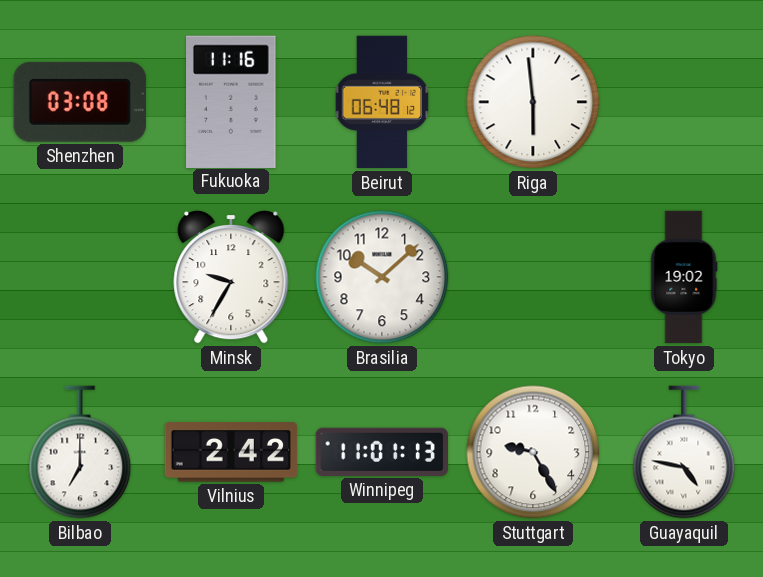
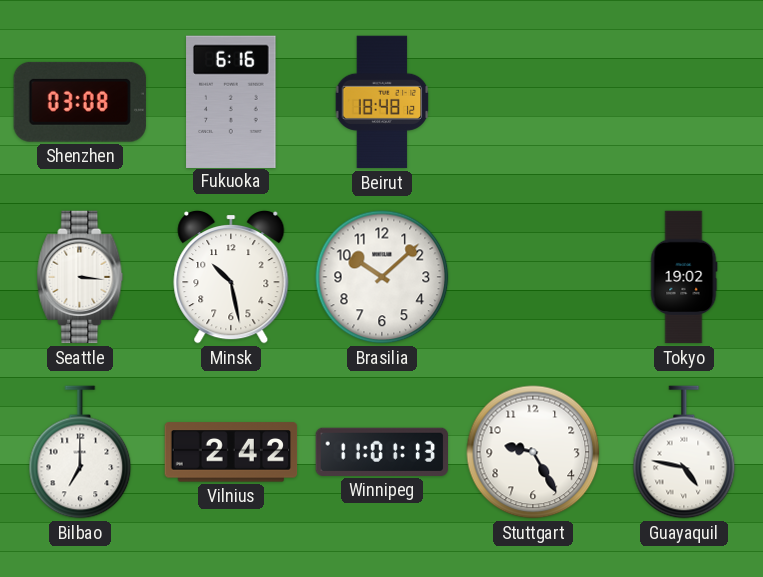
Fukuoka: 11:16 -> 6:16
Beirut: 06:48 -> 18:48
Riga: 5:59 -> none
Seattle: none -> 3:16
Minsk: 9:35 -> 10:28
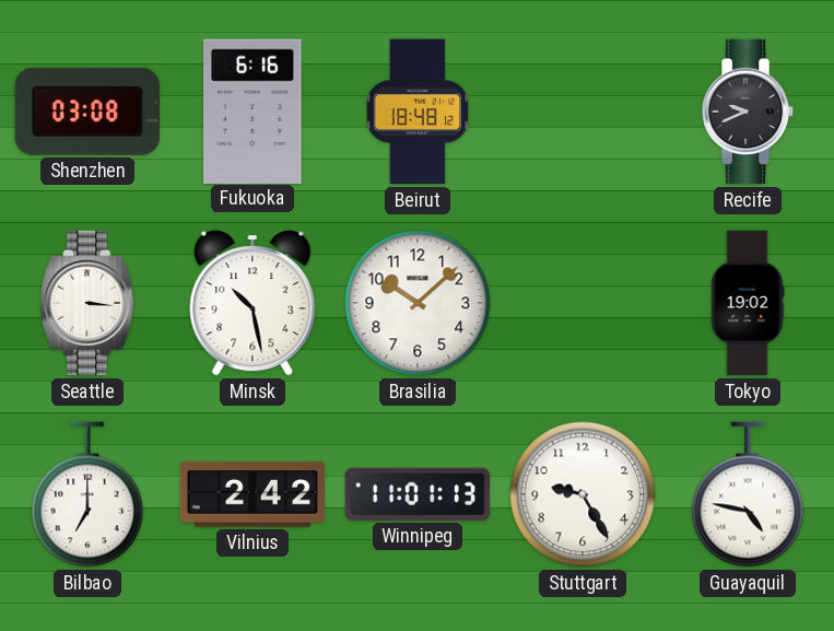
Recife: none -> 9:41
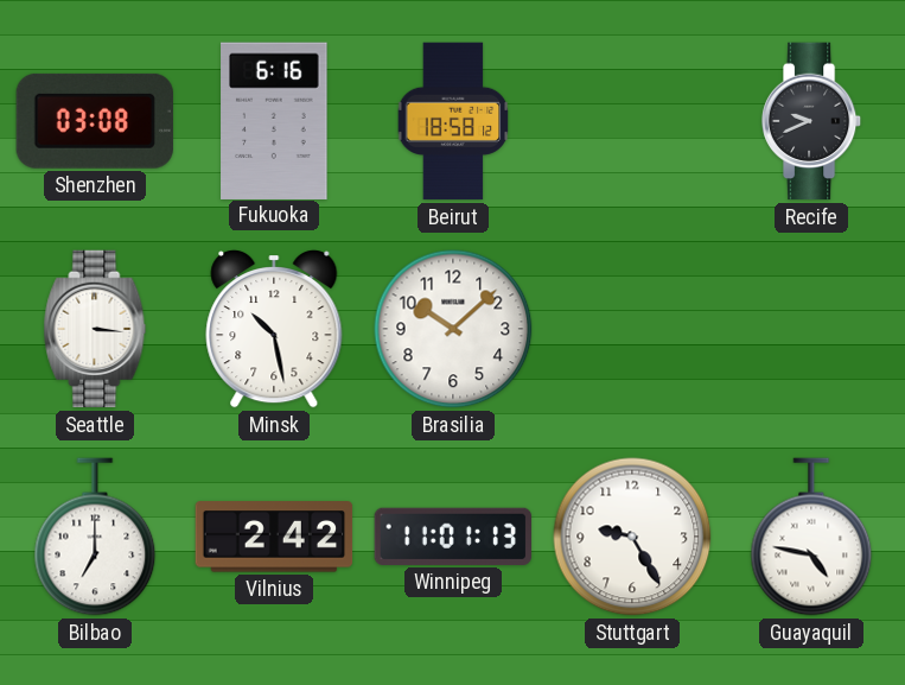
Beirut: 18:48 -> 18:58
Tokyo: 19:02 -> none
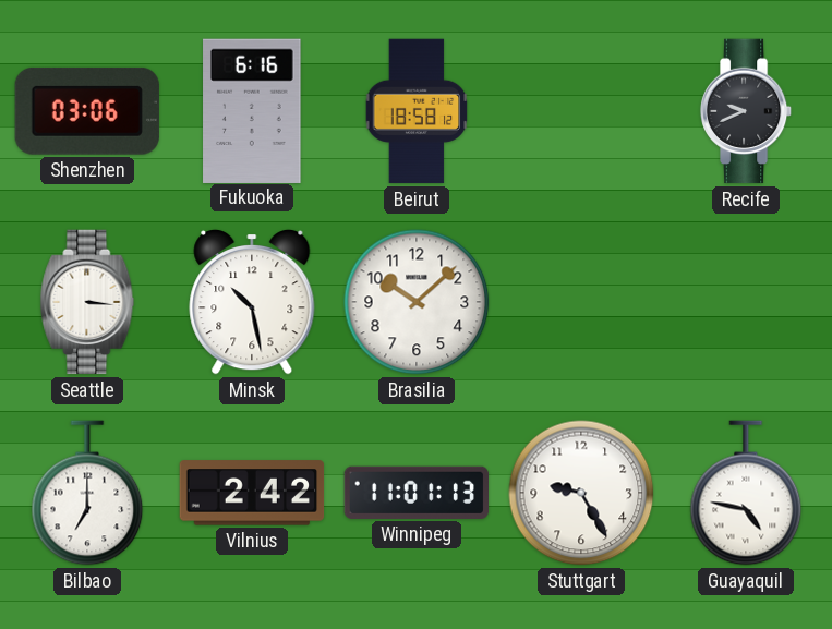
Shenzhen: 03:08 -> 03:06
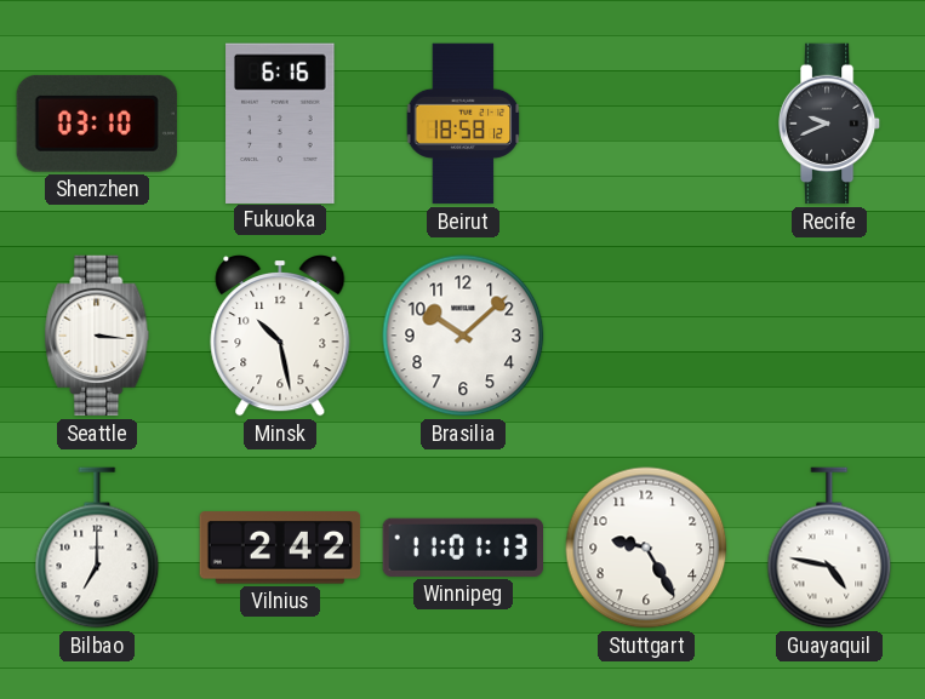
Shenzhen: 03:06 -> 03:10
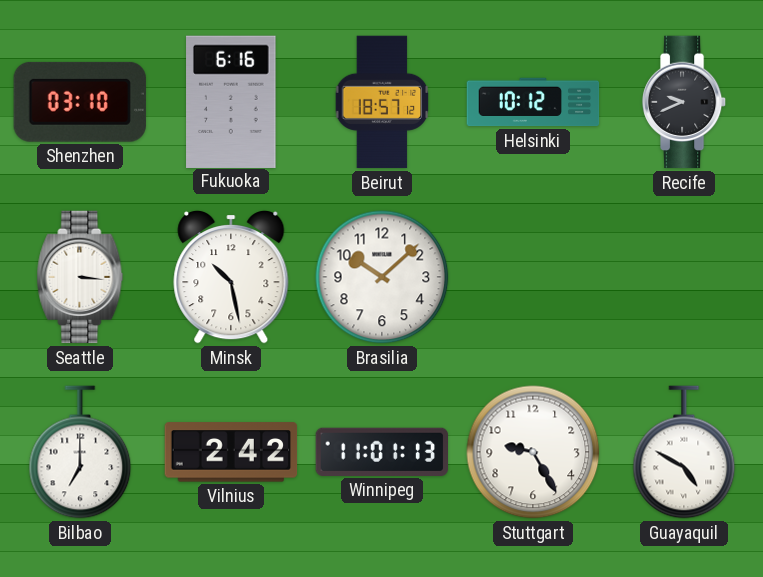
Beirut: 18:58 -> 18:57
Helsinki: none -> 10:12
Guayaquil: 4:47 -> 4:50
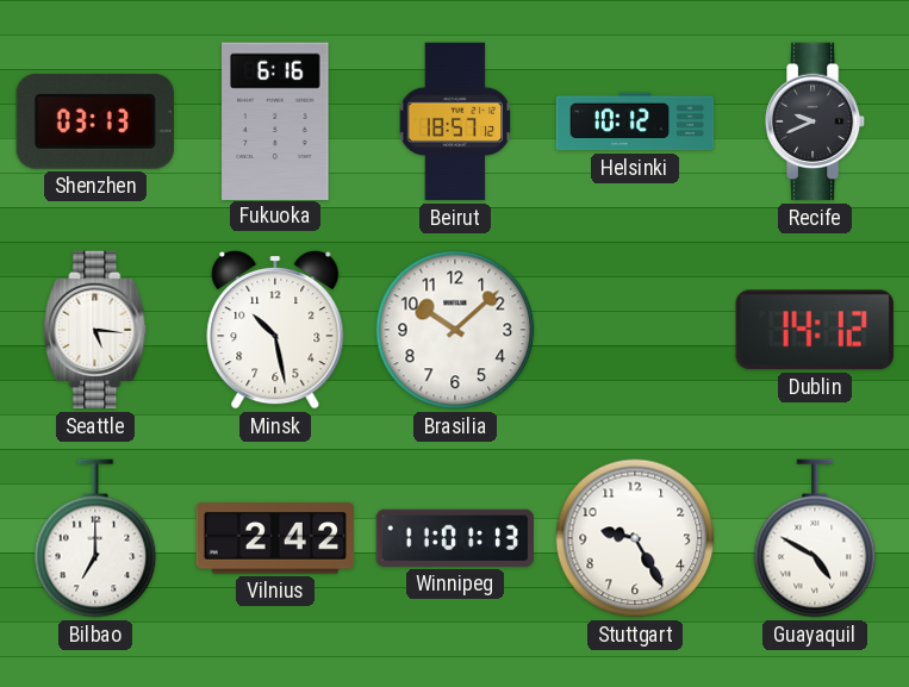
Shenzhen: 03:10 -> 03:13
Seattle: 3:16 -> 5:16
Dublin: none -> 14:12
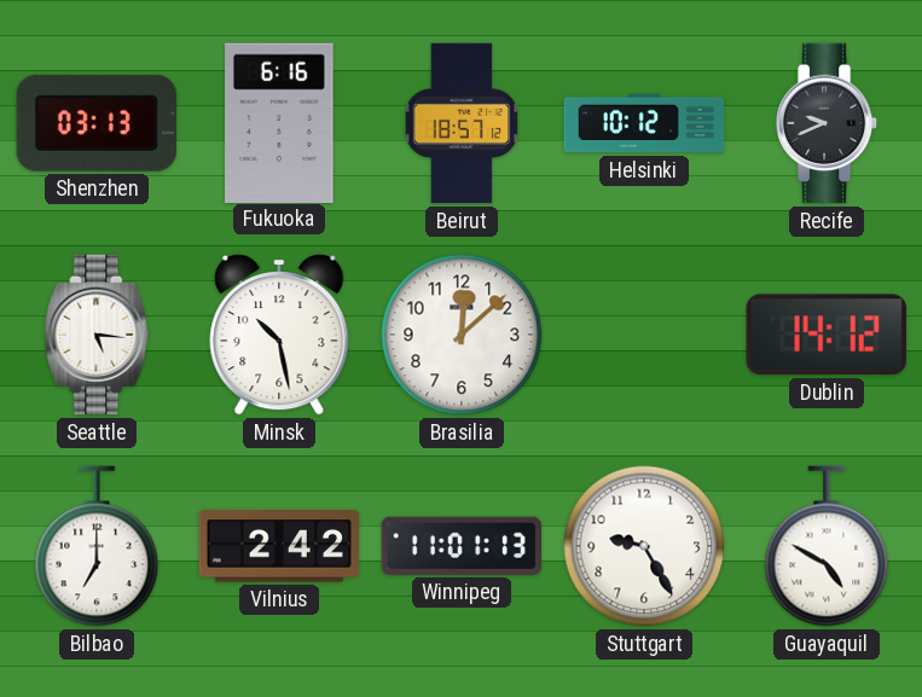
Brasilia: 10:08 -> 12:08
